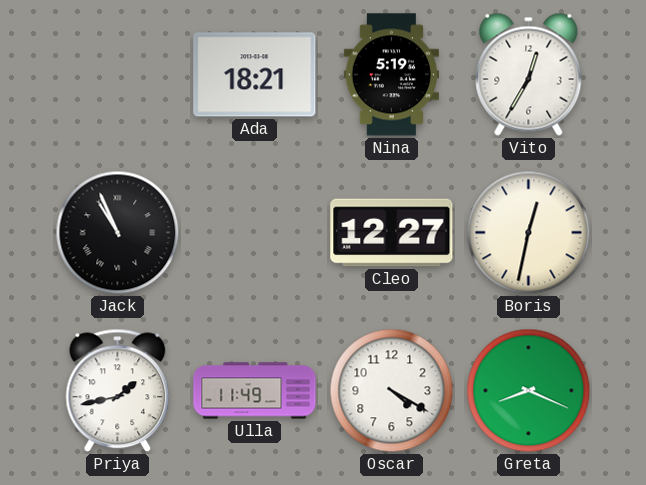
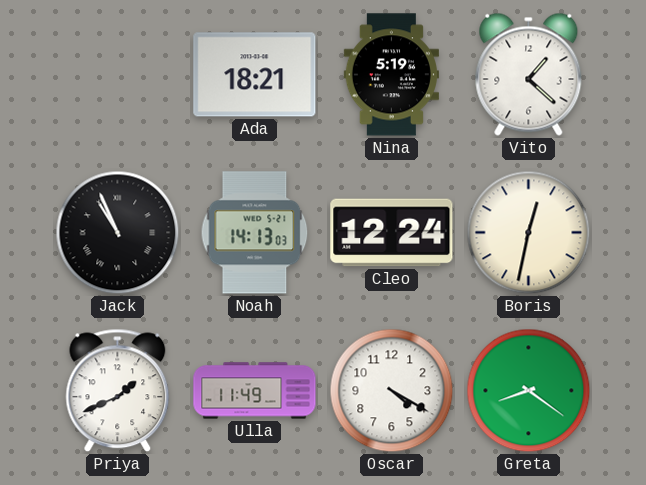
Vito: 12:35 -> 1:22
Noah: none -> 14:13
Cleo: 12:27 -> 12:24
Priya: 1:43 -> 1:41
Greta: 8:19 -> 8:21
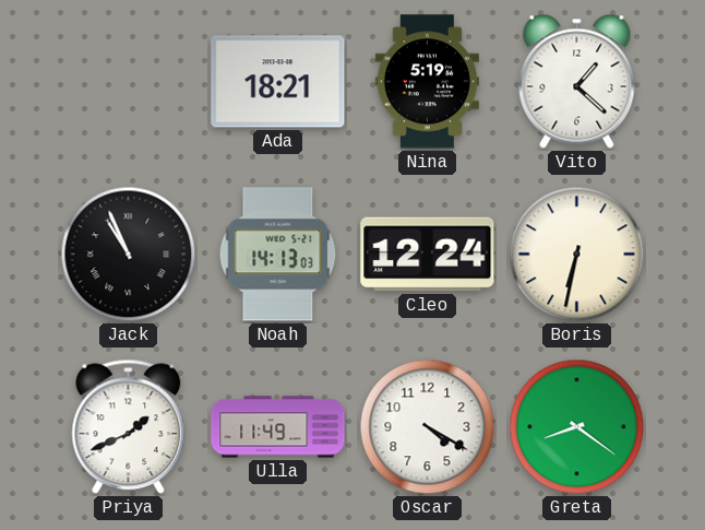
Boris: 12:32 -> 6:32
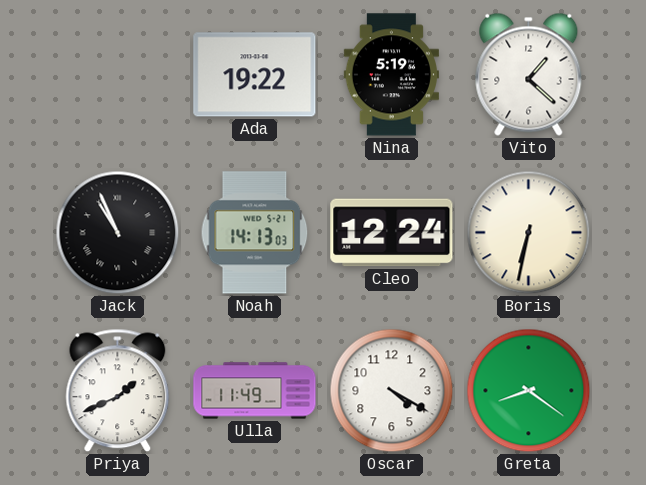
Ada: 18:21 -> 19:22
